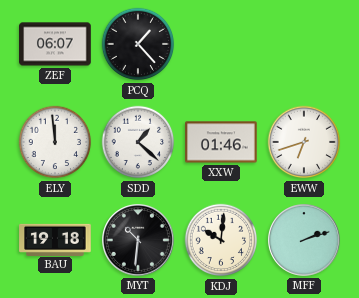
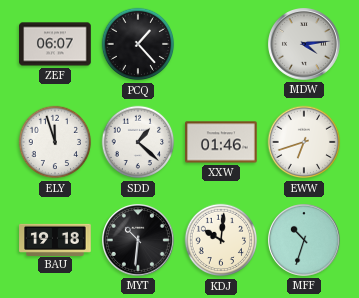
MDW: none -> 4:14
ELY: 11:59 -> 11:57
MFF: 2:12 -> 10:33
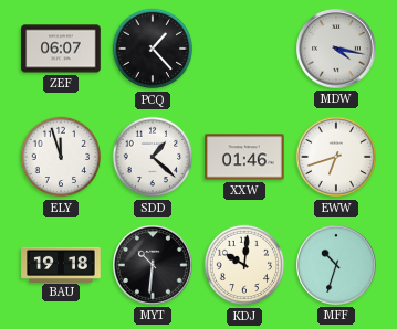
MDW: 4:14 -> 4:17
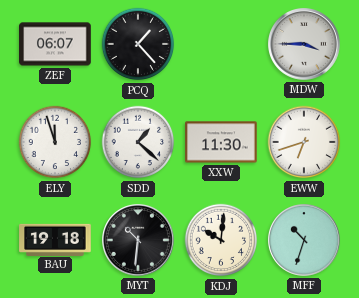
MDW: 4:17 -> 3:45
XXW: 01:46 -> 11:30
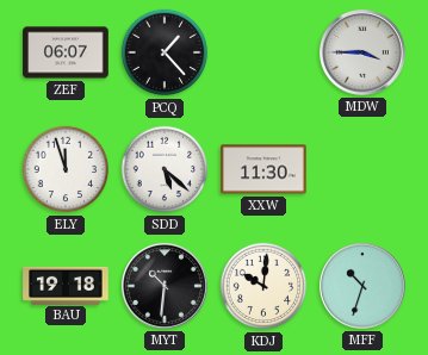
SDD: 1:22 -> 5:22
EWW: 6:42 -> none
